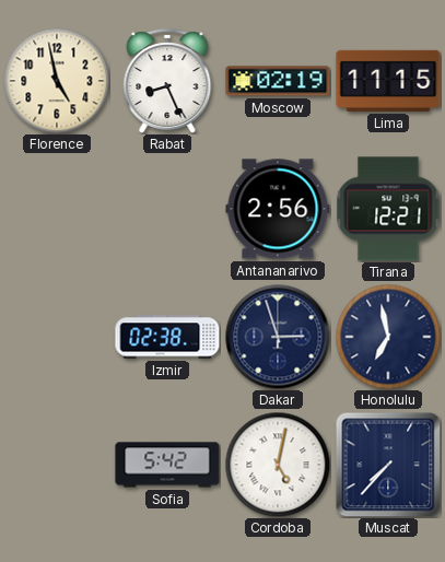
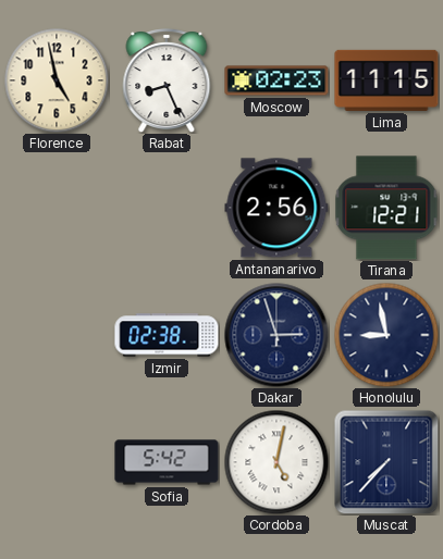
Moscow: 02:19 -> 02:23
Honolulu: 6:58 -> 8:58
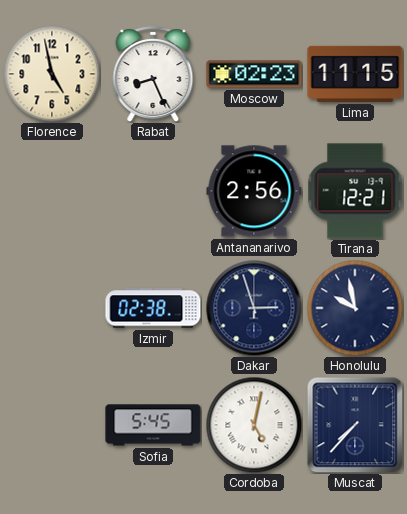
Honolulu: 8:58 -> 9:58
Sofia: 5:42 -> 5:45
